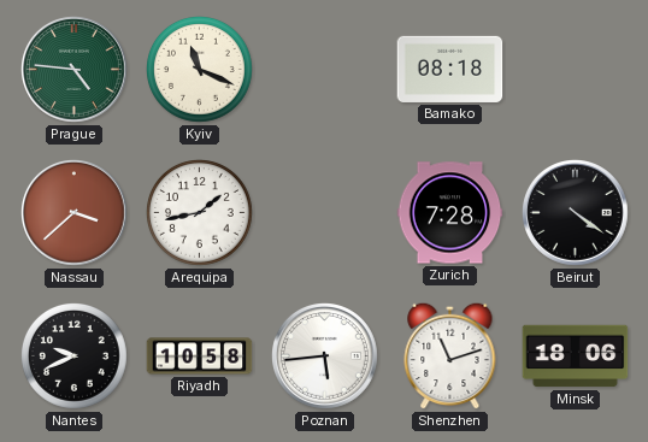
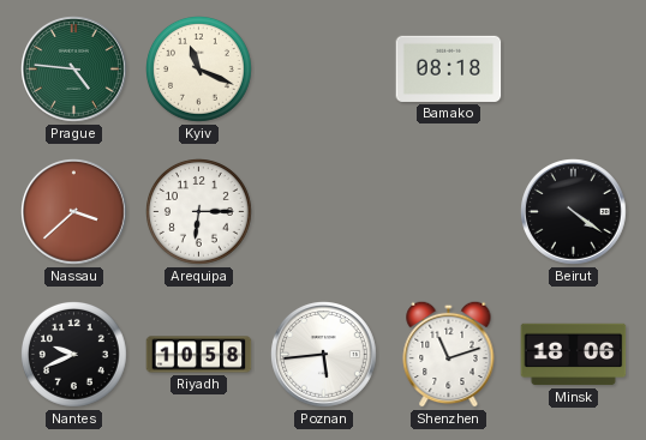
Arequipa: 1:43 -> 6:15
Zurich: 7:28 -> none
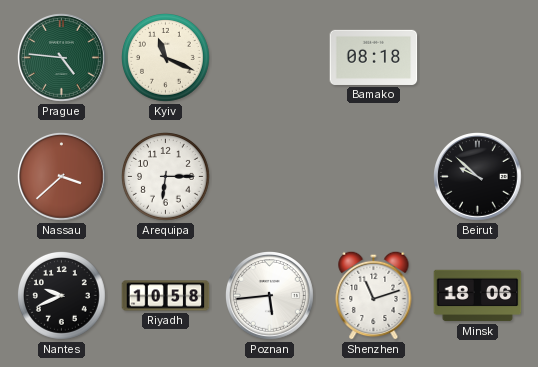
Beirut: 4:21 -> 9:52
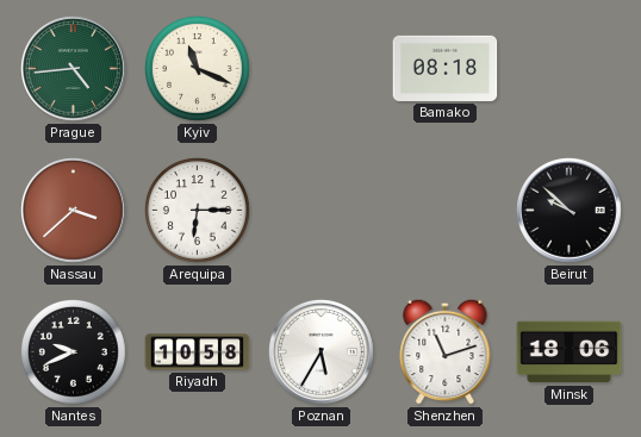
Prague: 4:46 -> 4:44
Poznan: 5:44 -> 5:35
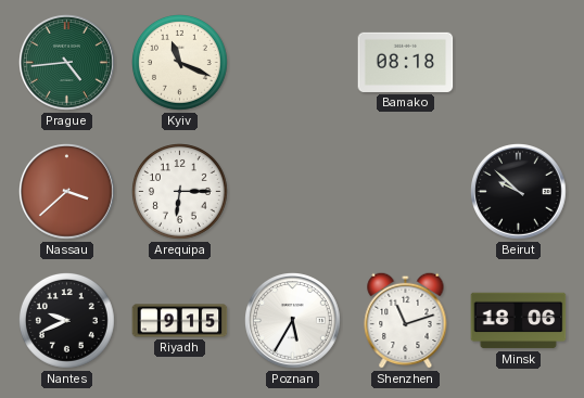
Riyadh: 10:58 -> 9:15
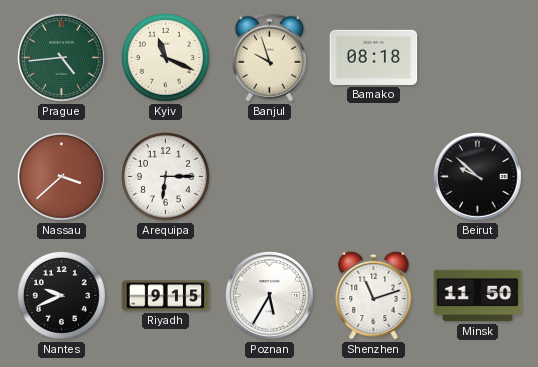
Banjul: none -> 9:57
Minsk: 18:06 -> 11:50
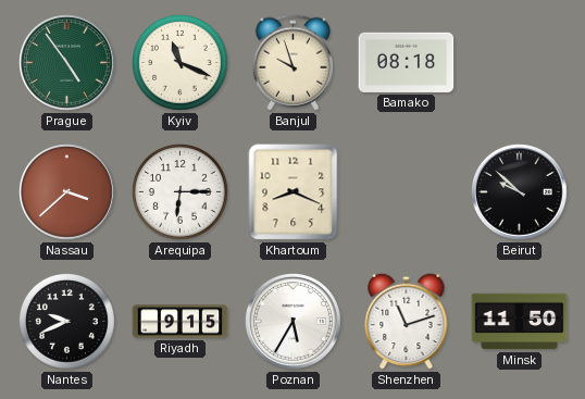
Prague: 4:44 -> 4:54
Khartoum: none -> 8:19
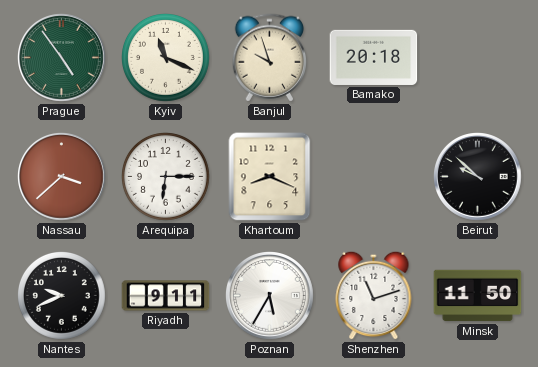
Bamako: 08:18 -> 20:18
Riyadh: 9:15 -> 9:11
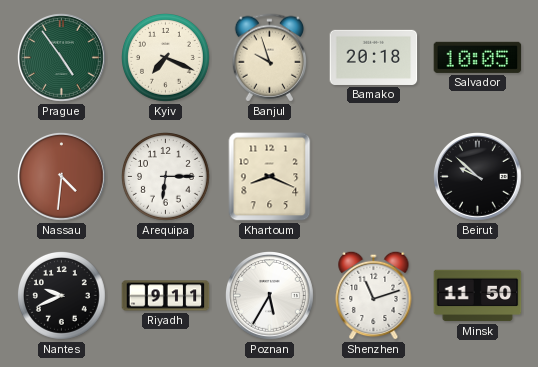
Kyiv: 11:19 -> 7:19
Salvador: none -> 10:05
Nassau: 3:38 -> 4:31
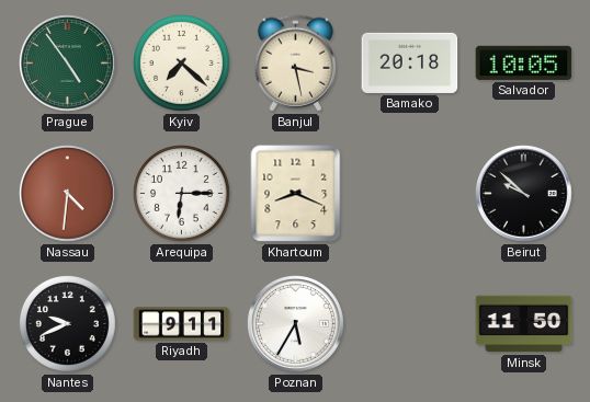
Kyiv: 7:19 -> 7:22
Banjul: 9:57 -> 3:28
Shenzhen: 11:12 -> none
